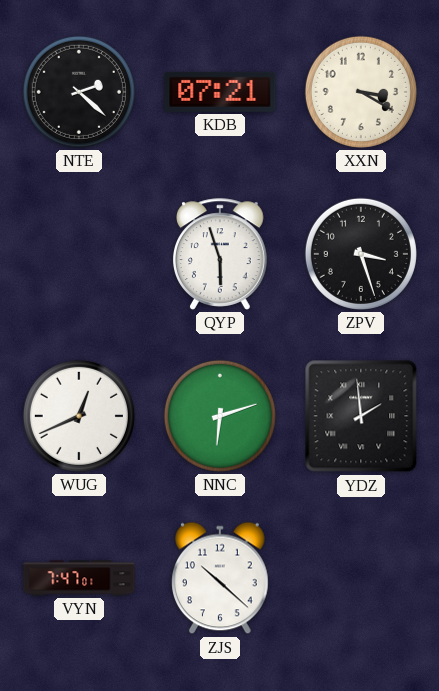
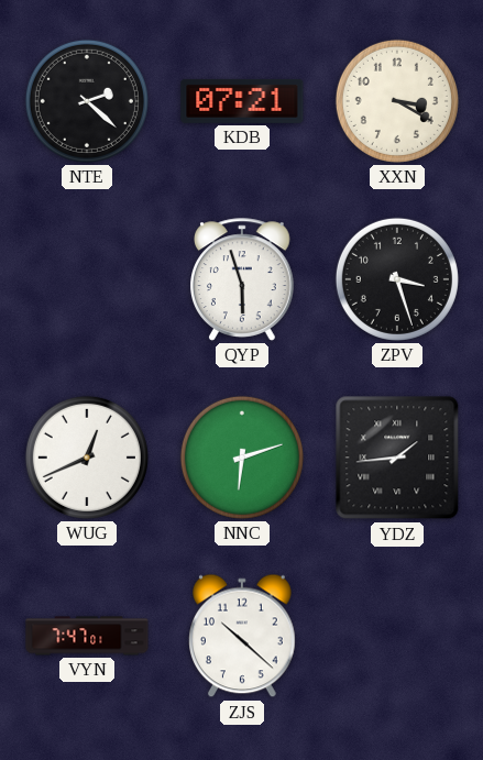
YDZ: 1:59 -> 1:44
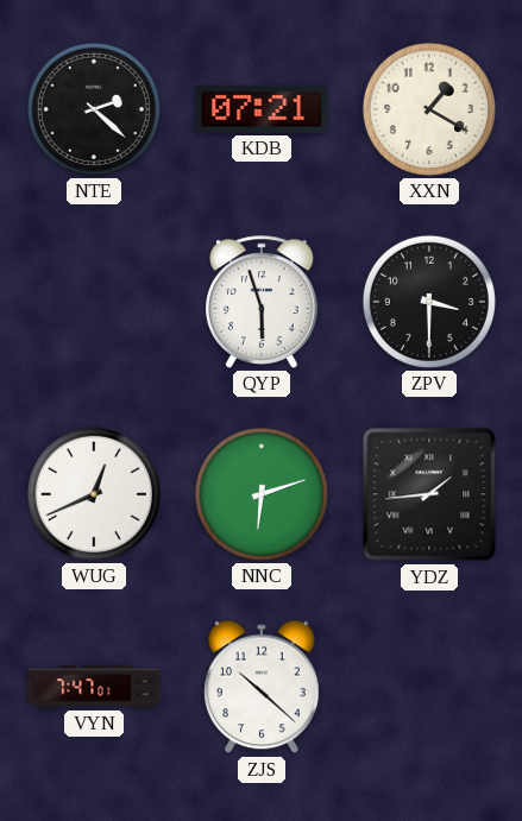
XXN: 3:20 -> 1:20
ZPV: 3:27 -> 3:30
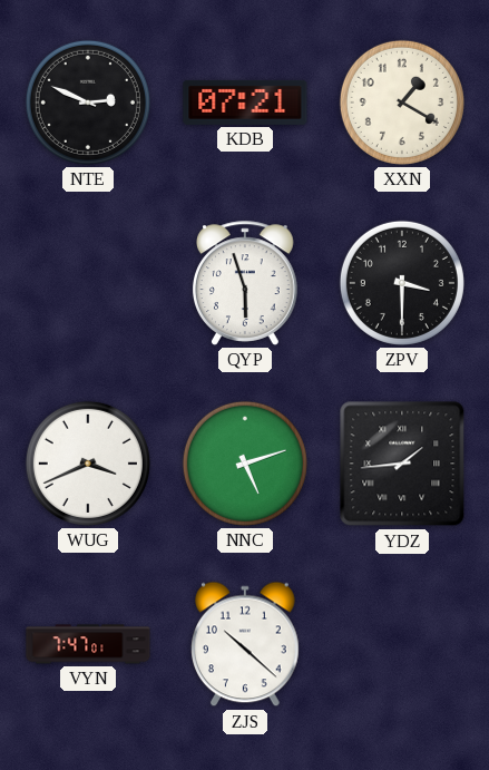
NTE: 2:22 -> 2:49
WUG: 12:41 -> 3:41
NNC: 6:12 -> 5:12
